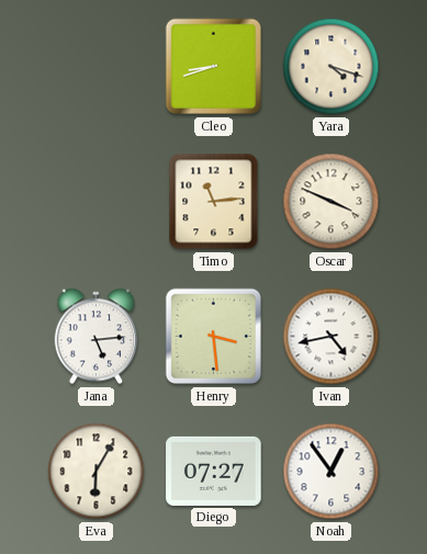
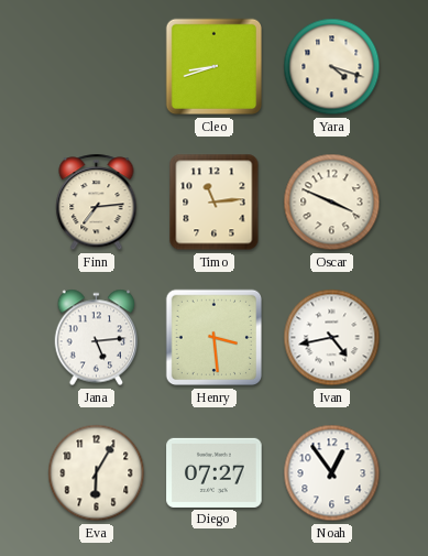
Finn: none -> 7:14
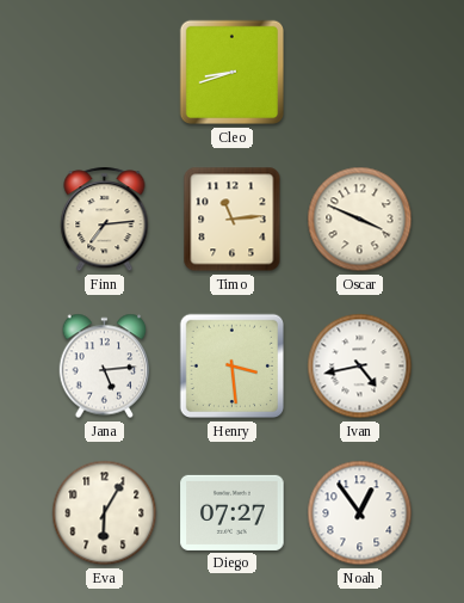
Yara: 4:18 -> none
